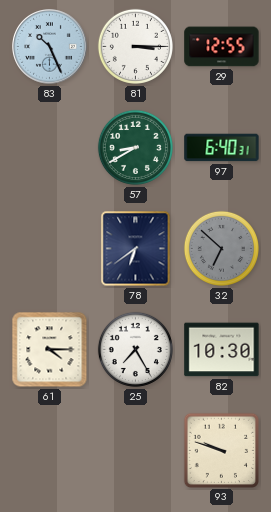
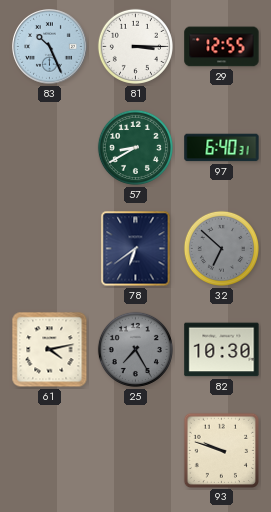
61: 4:15 -> 4:13
25 dial: white -> grey
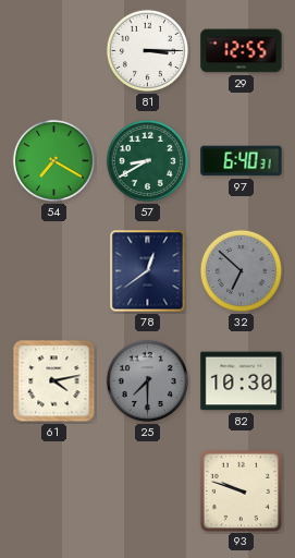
83: 10:26 -> none
54: none -> 7:20
78: 6:39 -> 12:39
25: 7:25 -> 7:30
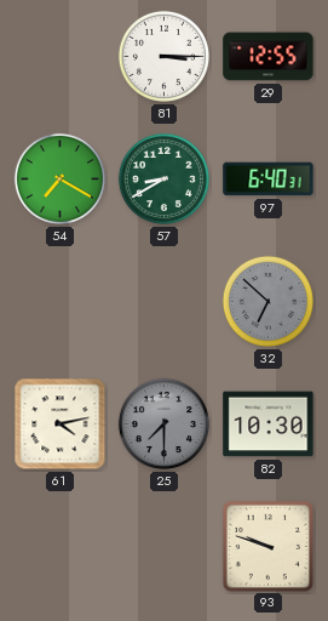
78: 12:39 -> none
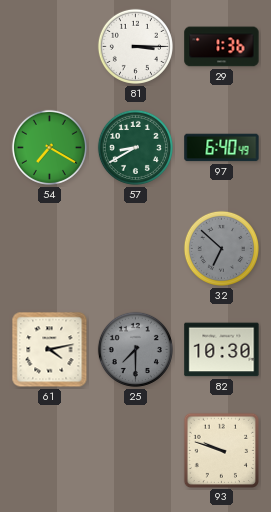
29: 12:55 -> 1:36
97: 6:40:31 -> 6:40:49
